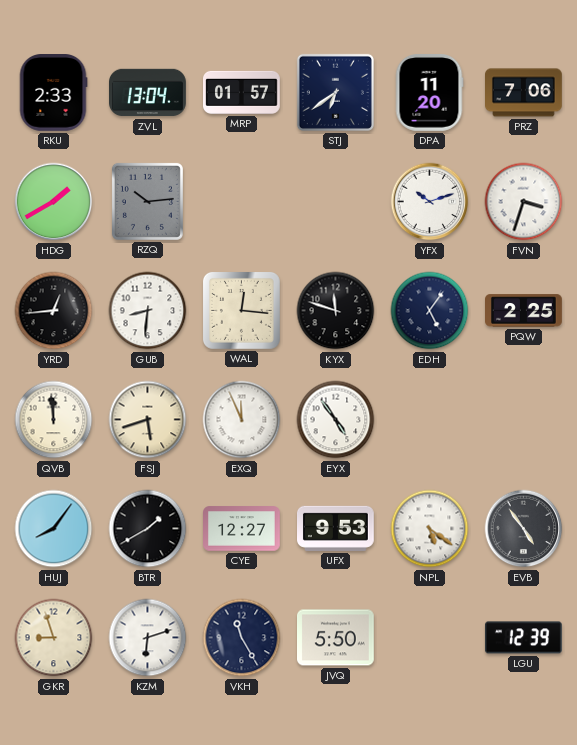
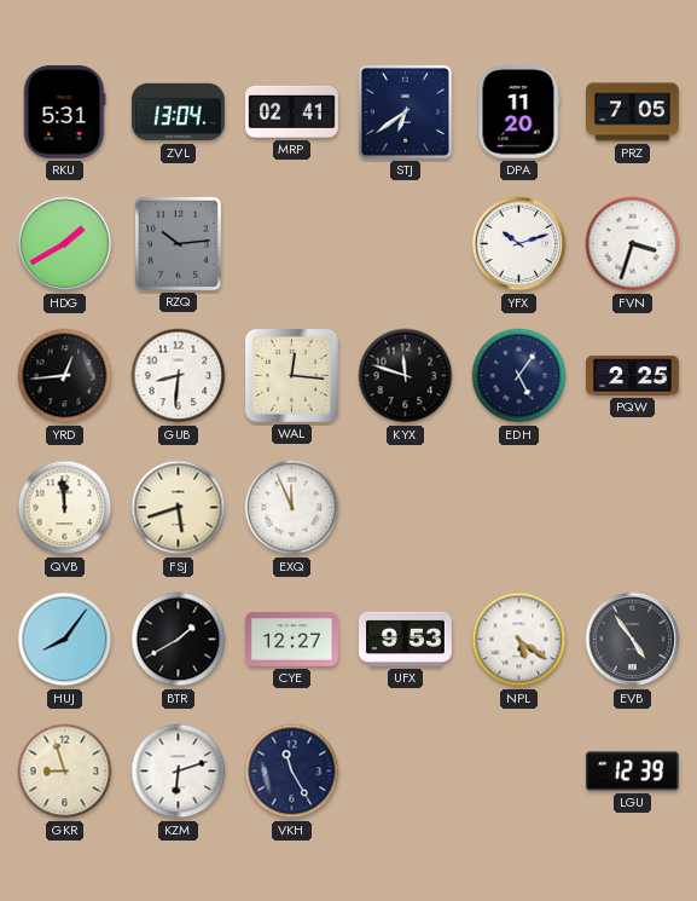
RKU: 2:33 -> 5:31
MRP: 01:57 -> 02:41
PRZ: 7:06 -> 7:05
EYX: 4:54 -> none
JVQ: 5:50 -> none
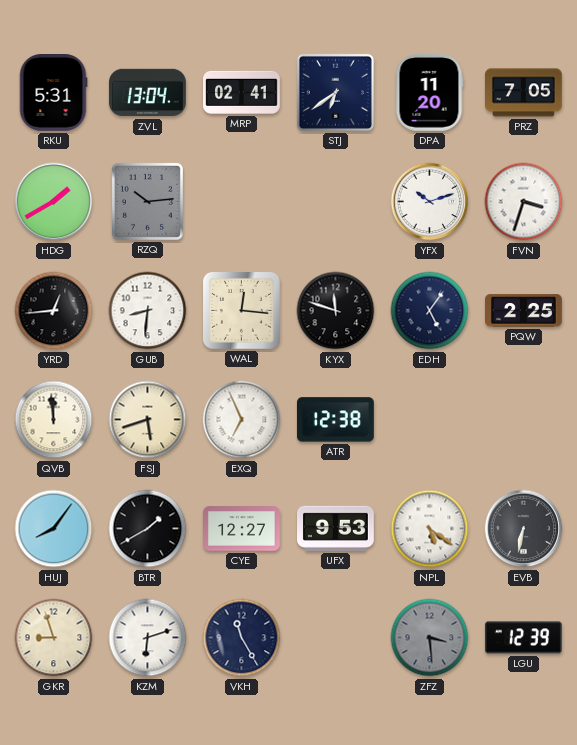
EXQ: 11:56 -> 6:56
ATR: none -> 12:38
EVB: 4:54 -> 6:32
ZFZ: none -> 3:29
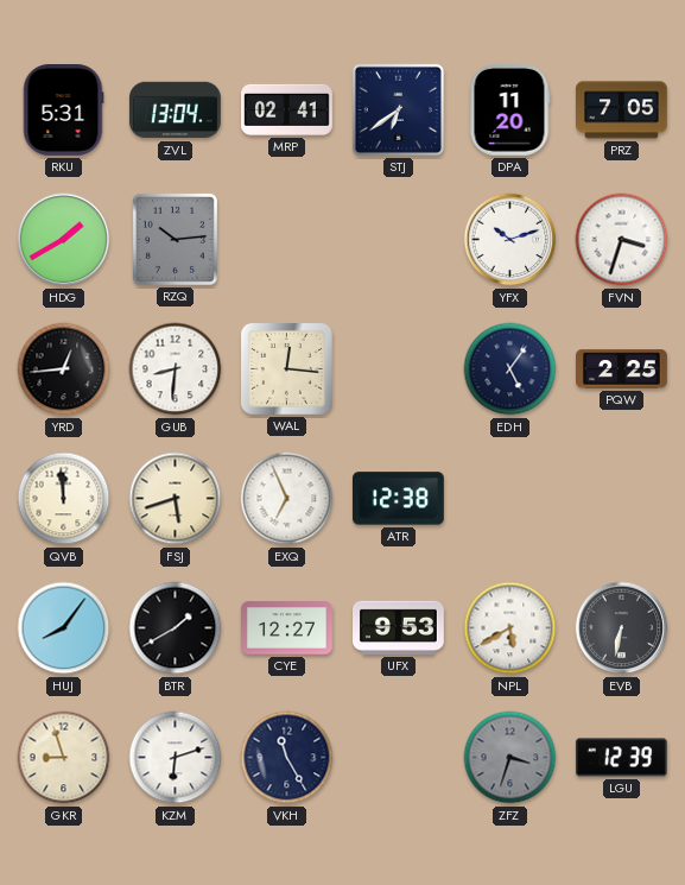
KYX: 11:48 -> none
NPL: 5:21 -> 5:40
ZFZ: 3:29 -> 3:33
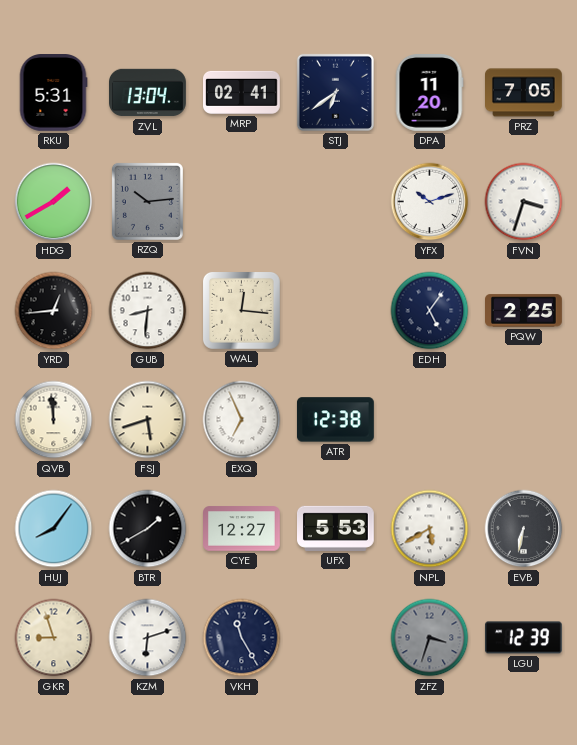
UFX: 9:53 -> 5:53
